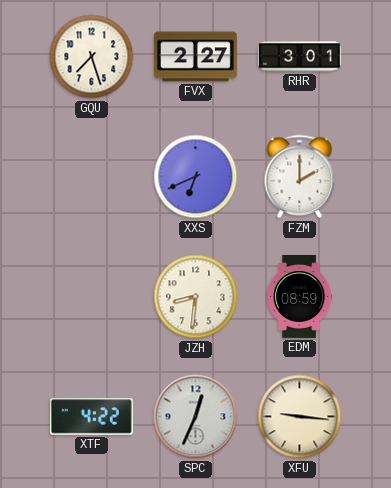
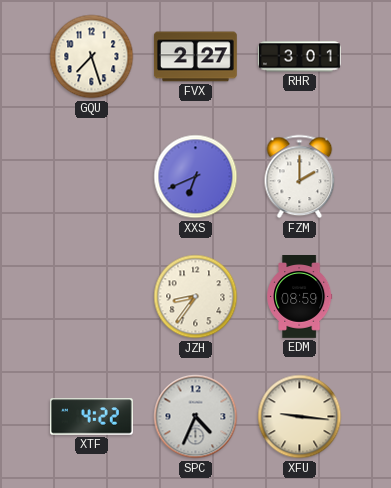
JZH: 8:31 -> 8:36
SPC: 12:34 -> 4:34
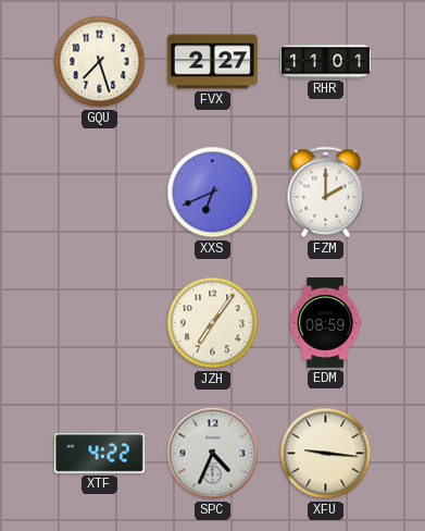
RHR: 3:01 -> 11:01
JZH: 8:36 -> 7:06
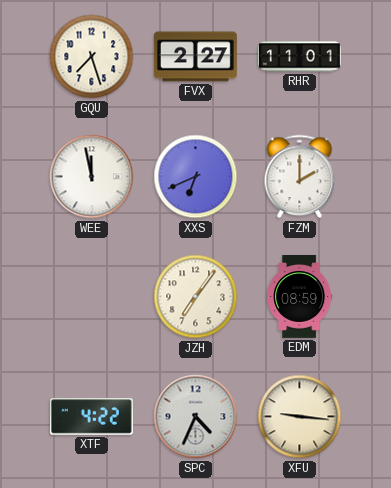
WEE: none -> 11:58
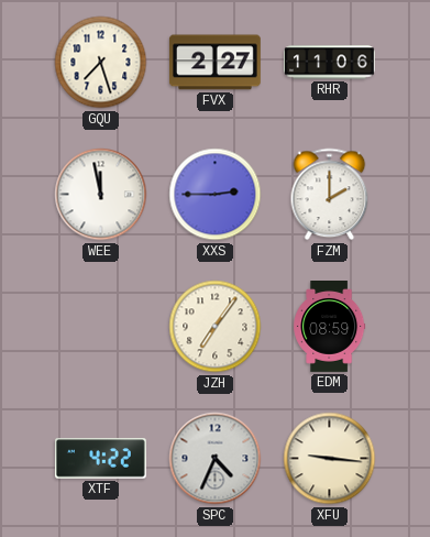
RHR: 11:01 -> 11:06
XXS: 6:41 -> 2:45
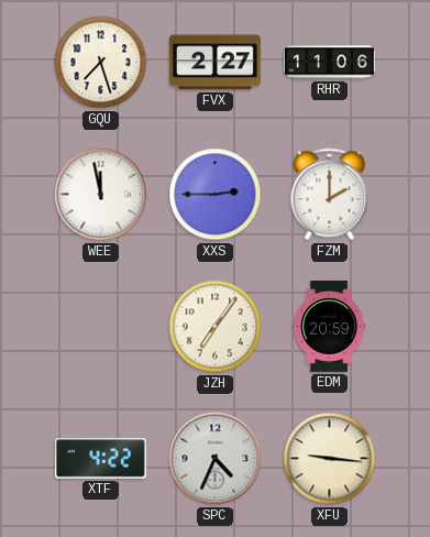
EDM: 08:59 -> 20:59
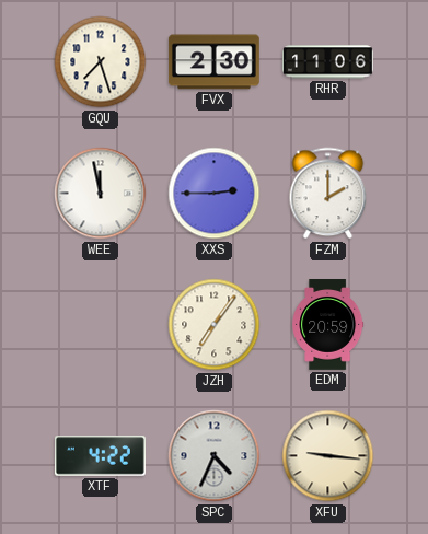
FVX: 2:27 -> 2:30
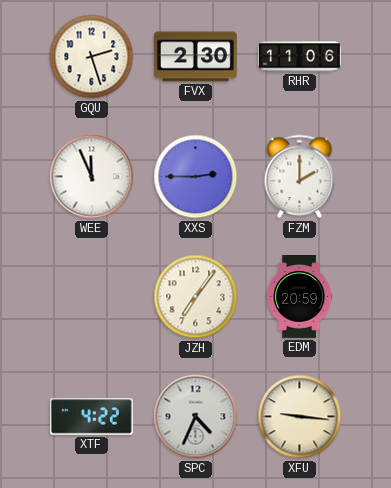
GQU: 7:27 -> 2:27
WEE: 11:58 -> 11:56
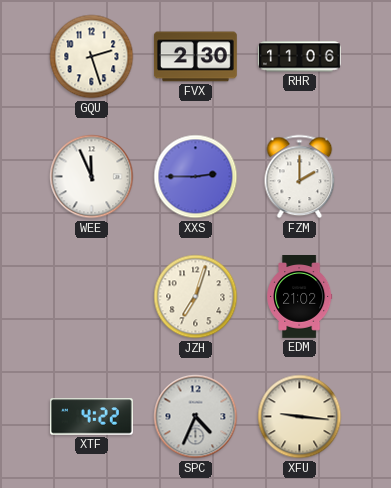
JZH: 7:06 -> 7:03
EDM: 20:59 -> 21:02
